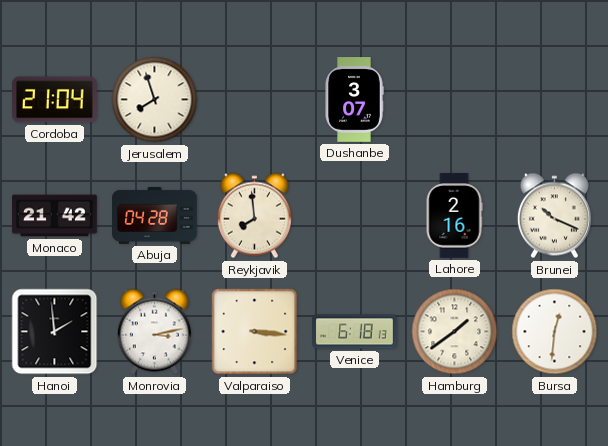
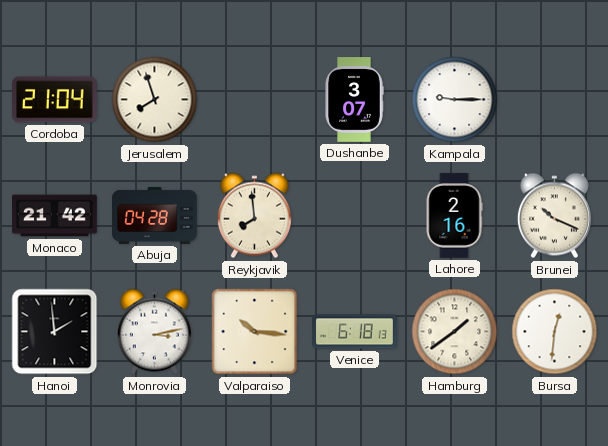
Kampala: none -> 9:15
Valparaiso: 3:16 -> 10:16
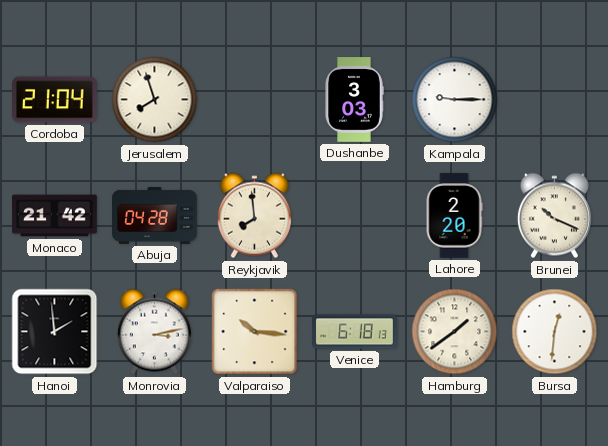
Dushanbe: 3:07 -> 3:03
Lahore: 2:16 -> 2:20
